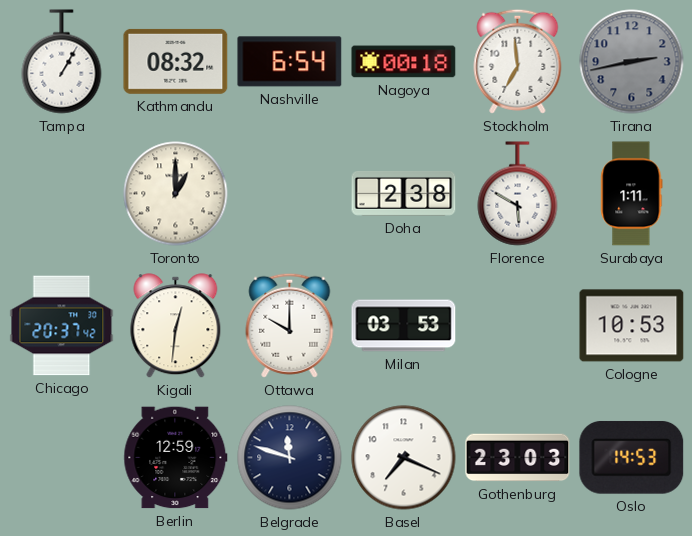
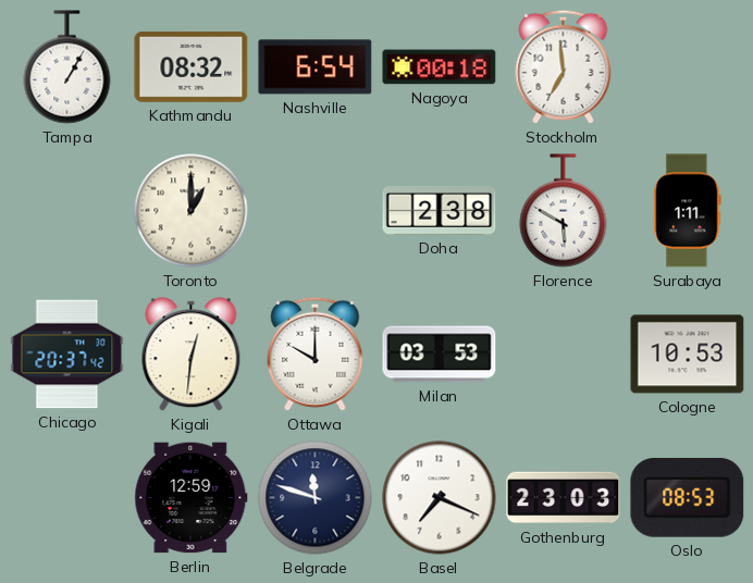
Tirana: 2:43 -> none
Oslo: 14:53 -> 08:53
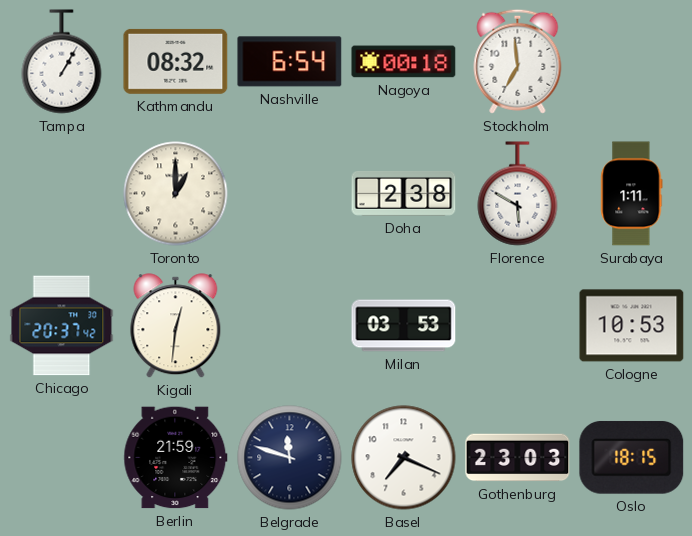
Ottawa: 10:00 -> none
Berlin: 12:59 -> 21:59
Oslo: 08:53 -> 18:15
